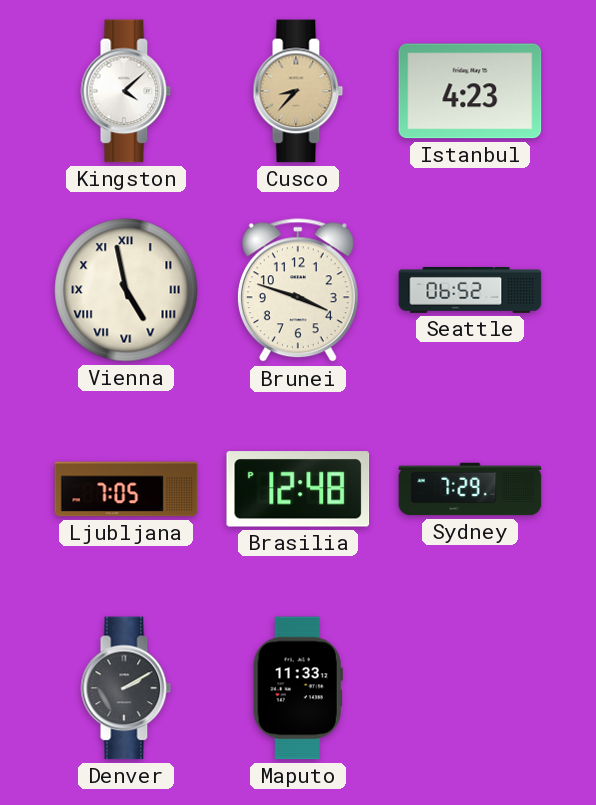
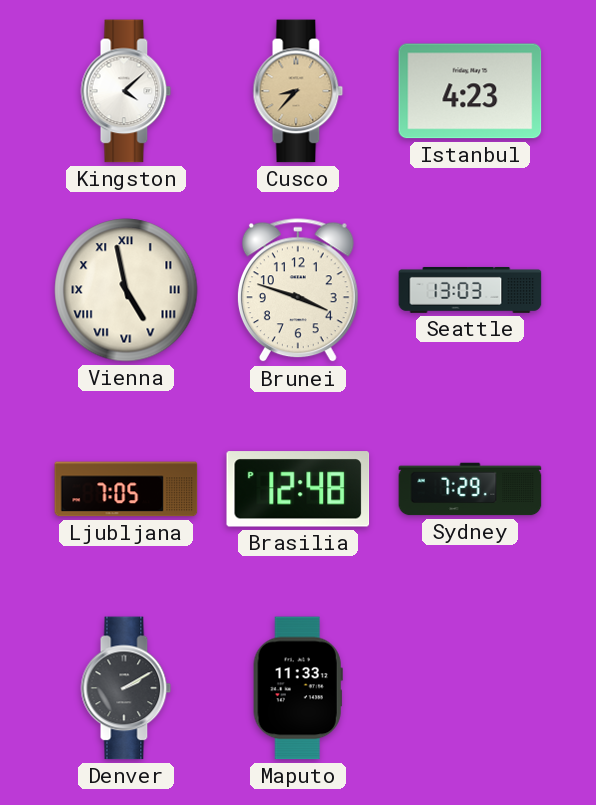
Seattle: 06:52 -> 13:03
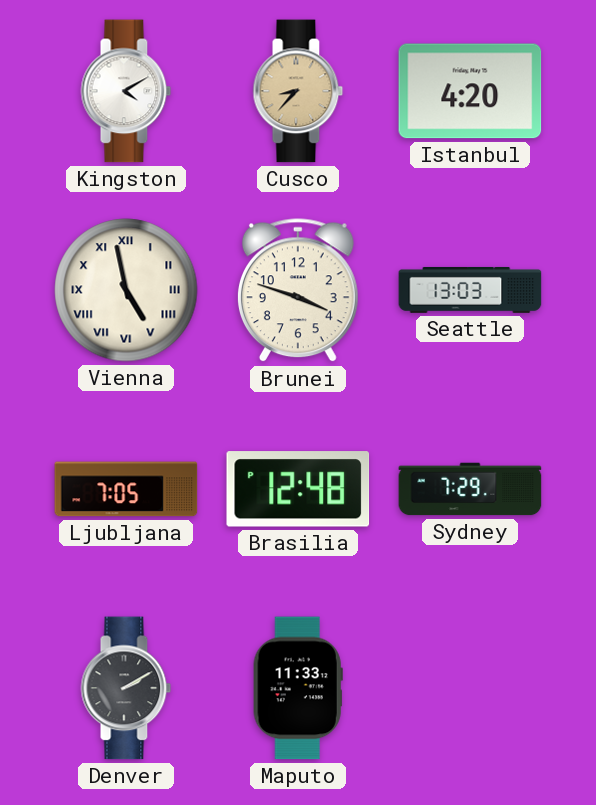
Kingston: 4:08 -> 4:10
Istanbul: 4:23 -> 4:20
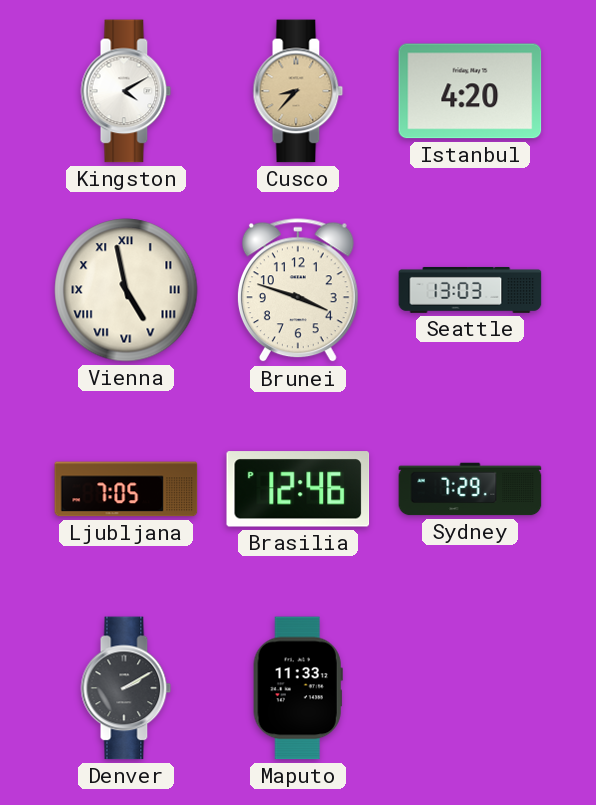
Brasilia: 12:48 -> 12:46
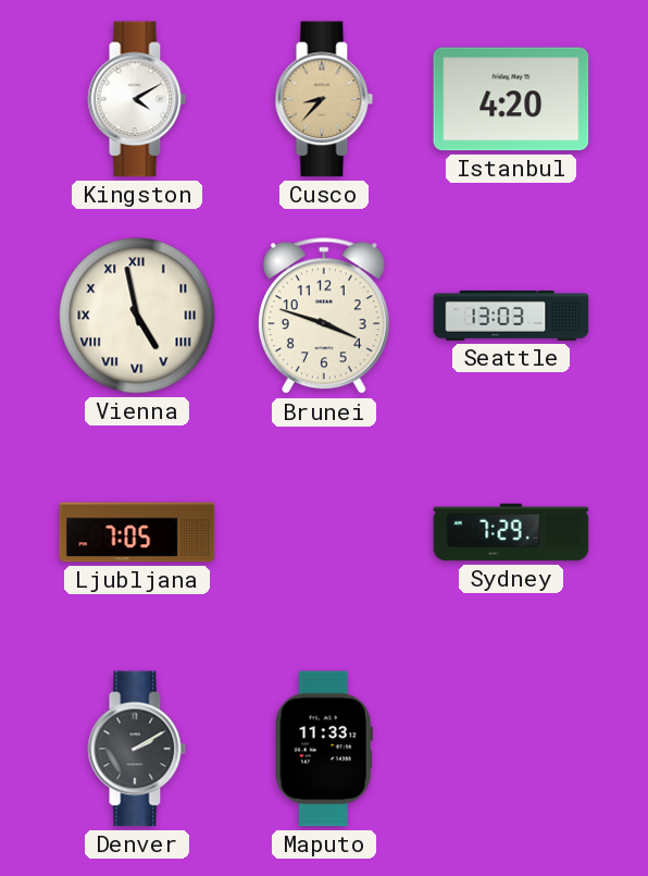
Brasilia: 12:46 -> none
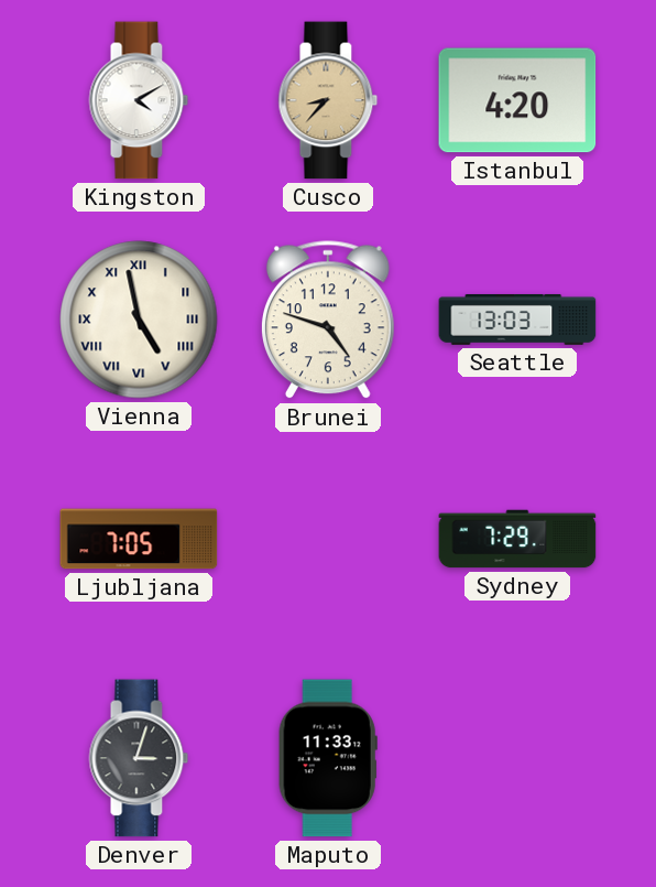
Brunei: 3:48 -> 4:48
Denver: 2:10 -> 3:03
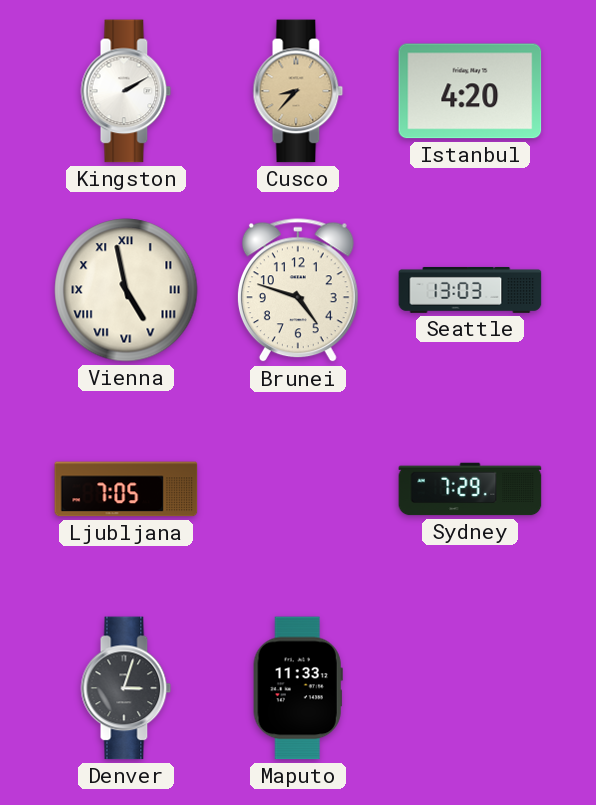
Kingston: 4:10 -> 2:10
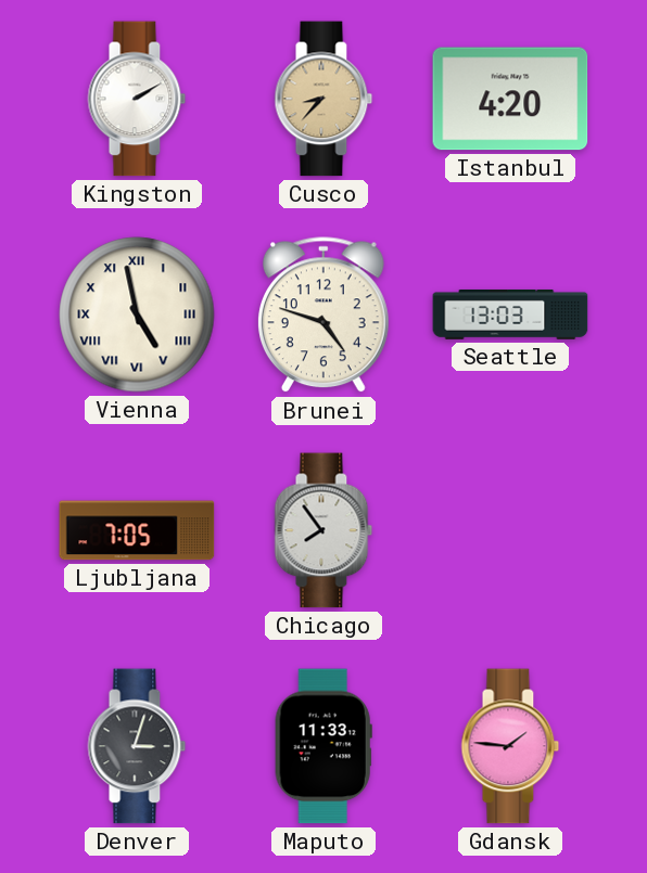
Chicago: none -> 7:54
Sydney: 7:29 -> none
Gdansk: none -> 1:46
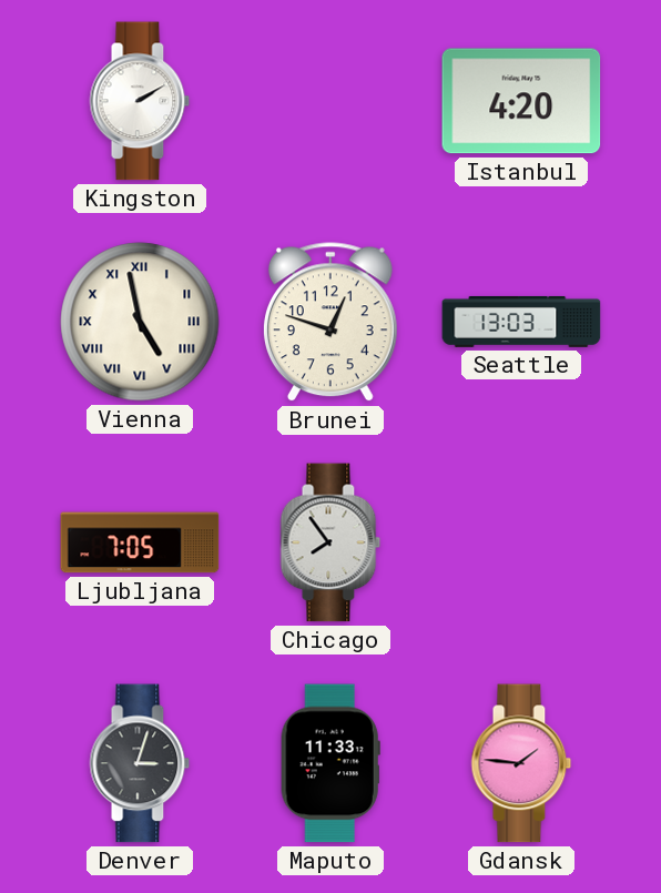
Cusco: 8:37 -> none
Brunei: 4:48 -> 12:48
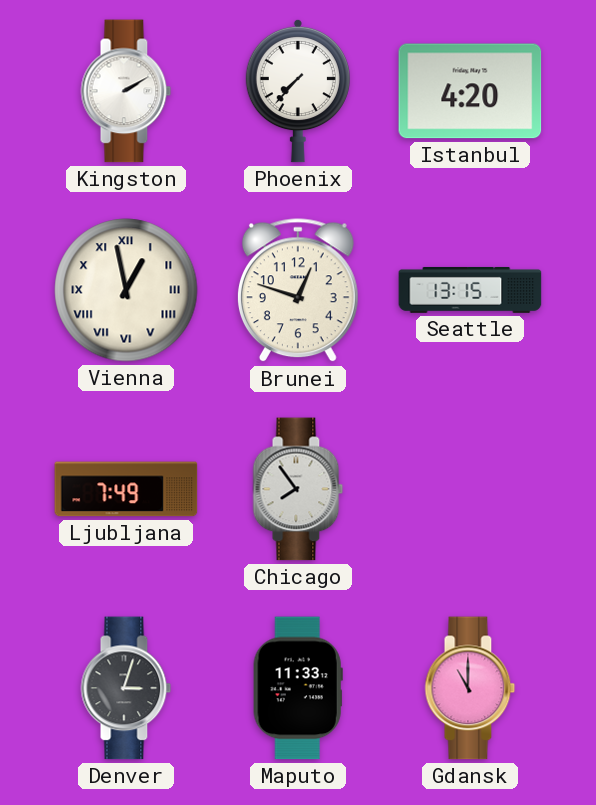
Phoenix: none -> 7:37
Vienna: 4:58 -> 12:58
Seattle: 13:03 -> 13:15
Ljubljana: 7:05 -> 7:49
Gdansk: 1:46 -> 11:00
